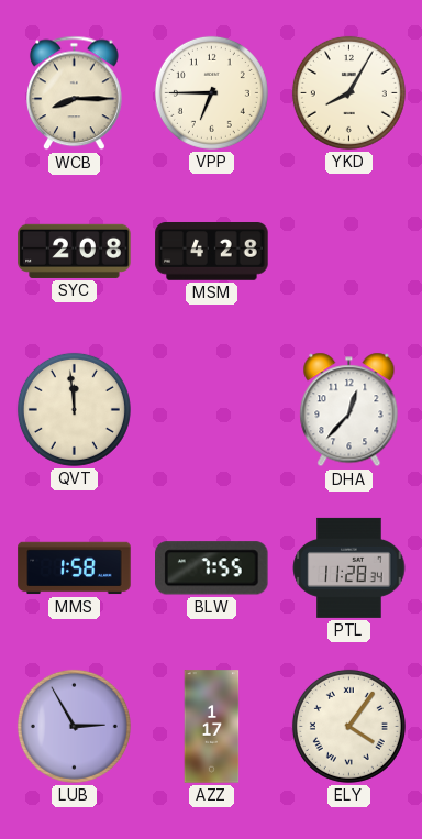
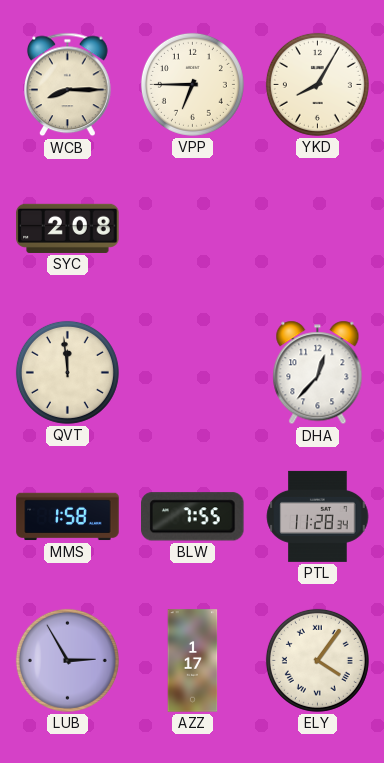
MSM: 4:28 -> none
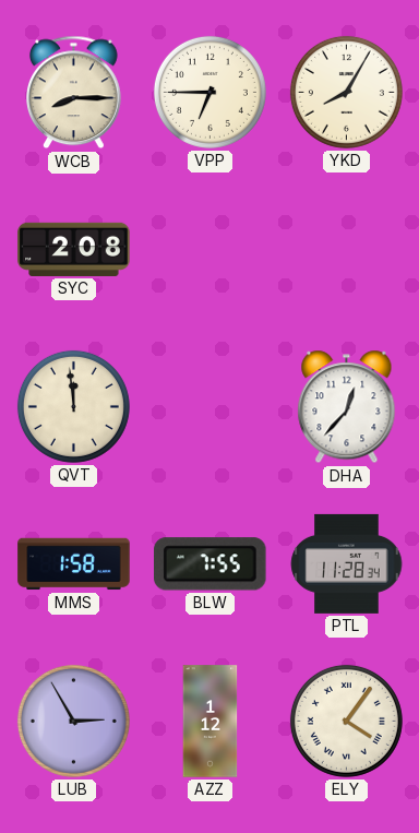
AZZ: 1:17 -> 1:12
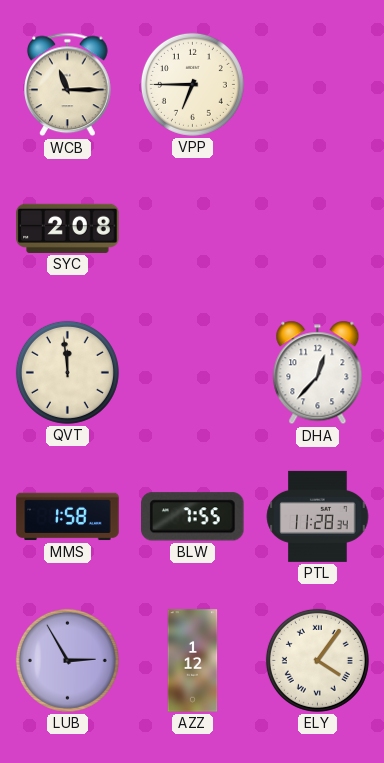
WCB: 8:15 -> 11:15
YKD: 8:05 -> none
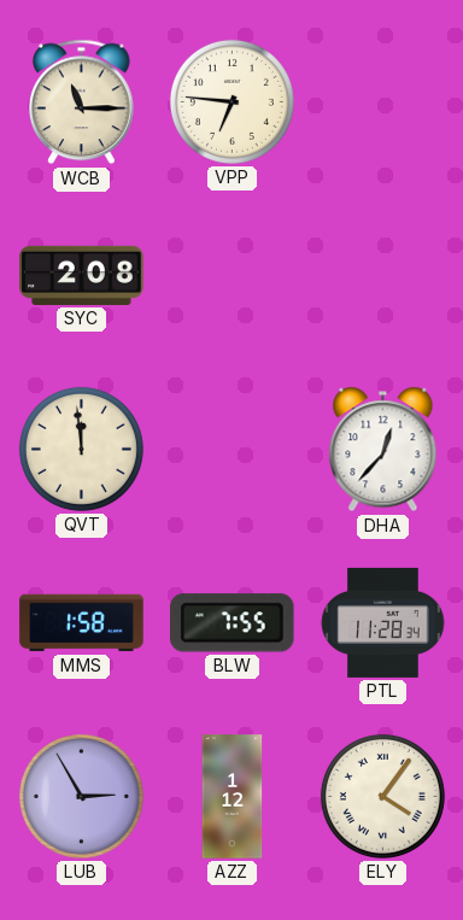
VPP: 6:45 -> 6:46
